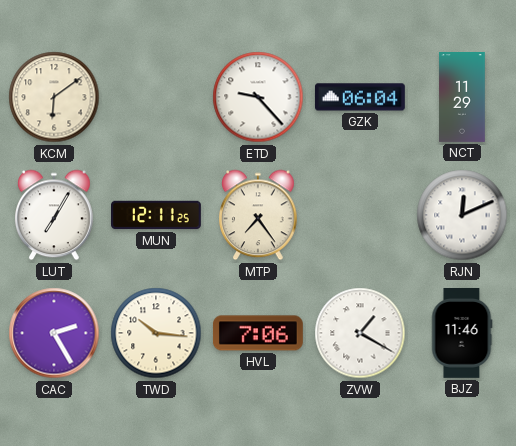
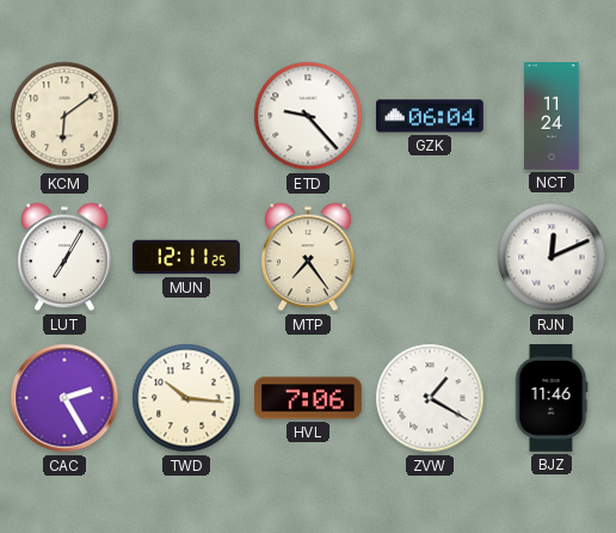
NCT: 11:29 -> 11:24
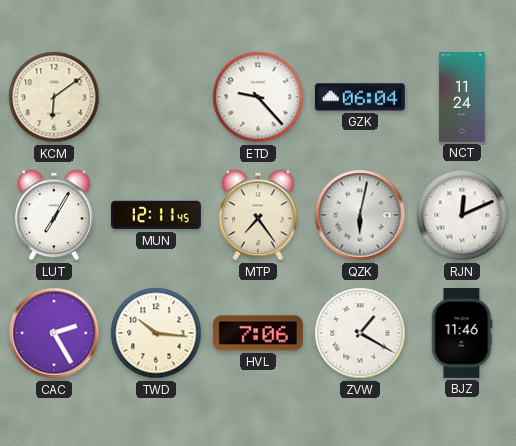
MUN: 12:11:25 -> 12:11:45
QZK: none -> 6:02
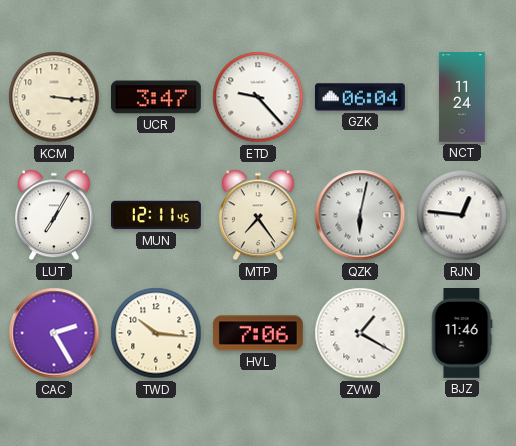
KCM: 6:09 -> 3:16
UCR: none -> 3:47
RJN: 12:11 -> 12:46
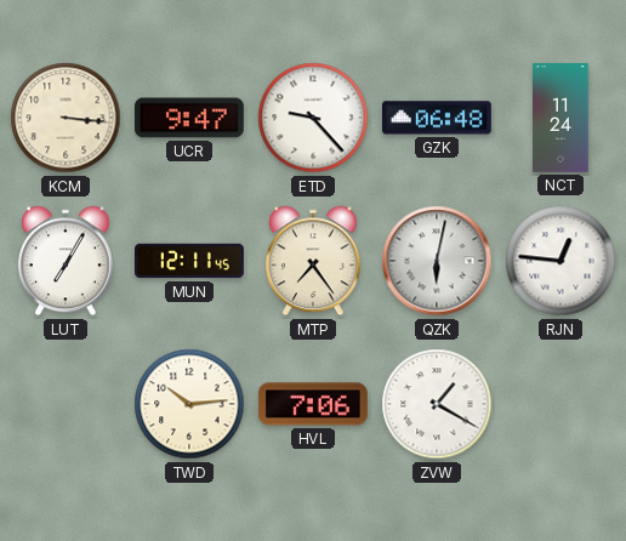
UCR: 3:47 -> 9:47
GZK: 06:04 -> 06:48
CAC: 2:25 -> none
TWD: 10:16 -> 10:14
BJZ: 11:46 -> none
